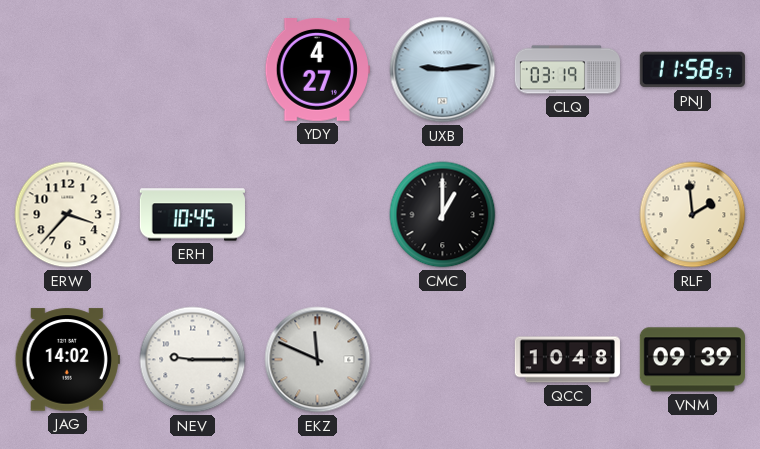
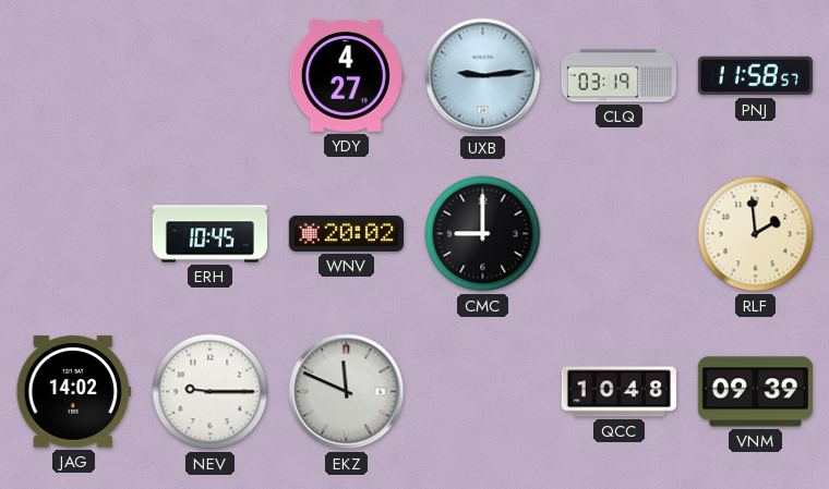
ERW: 3:37 -> none
WNV: none -> 20:02
CMC: 1:00 -> 9:00
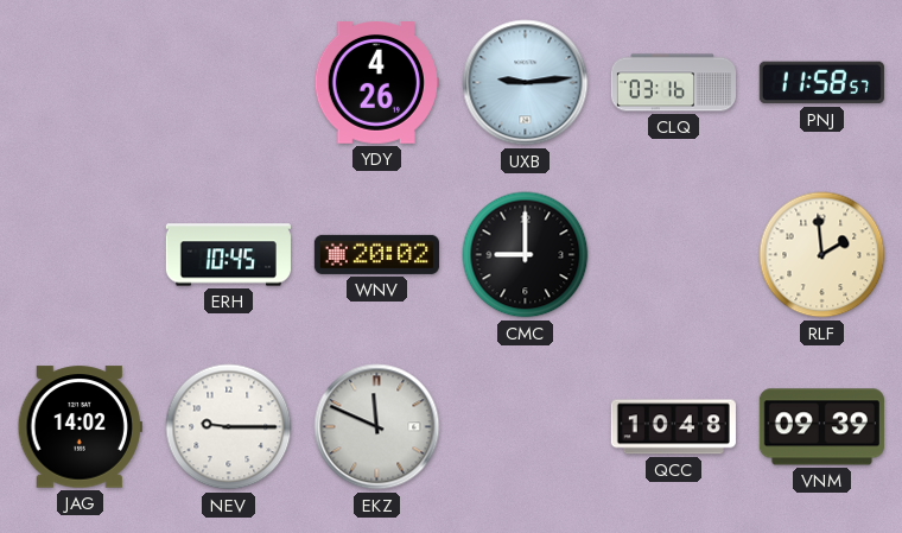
YDY: 4:27 -> 4:26
CLQ: 03:19 -> 03:16
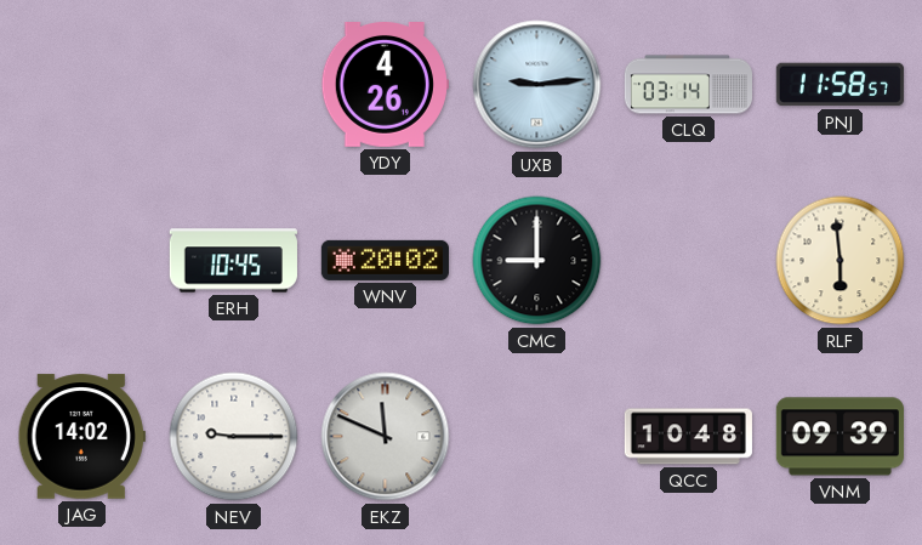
CLQ: 03:16 -> 03:14
RLF: 1:59 -> 5:59
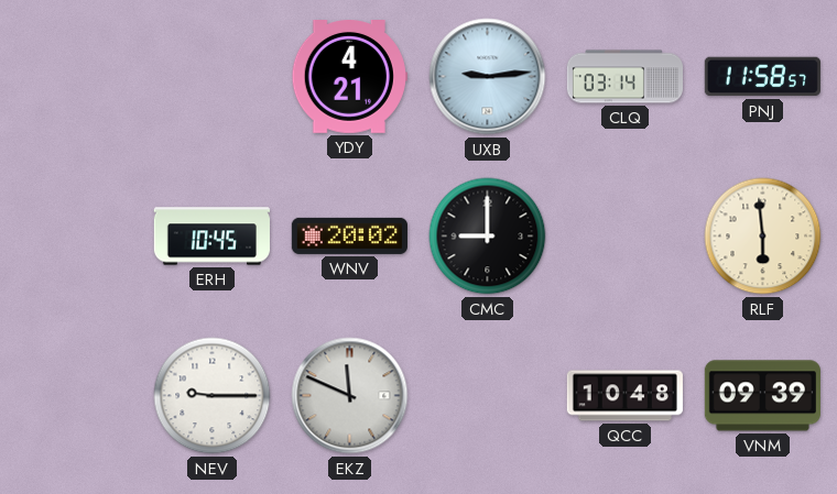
YDY: 4:26 -> 4:21
JAG: 14:02 -> none
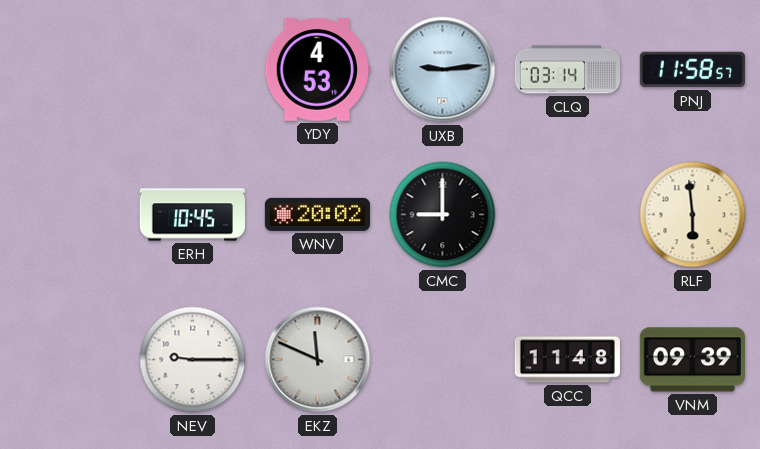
YDY: 4:21 -> 4:53
QCC: 10:48 -> 11:48
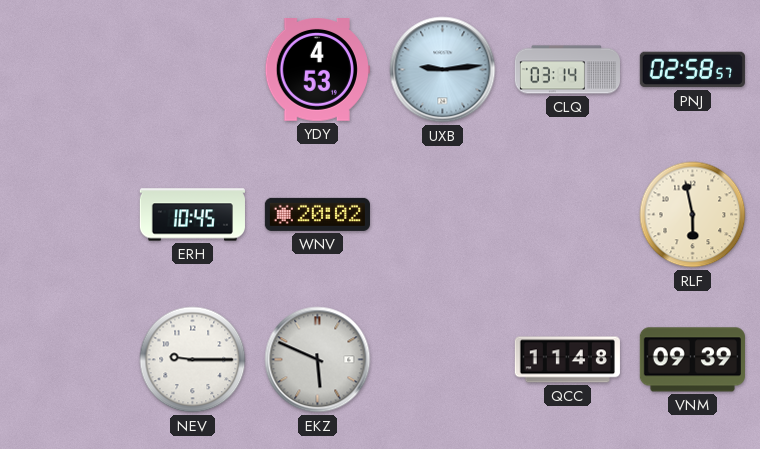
PNJ: 11:58 -> 02:58
CMC: 9:00 -> none
RLF: 5:59 -> 5:58
EKZ: 11:49 -> 5:49
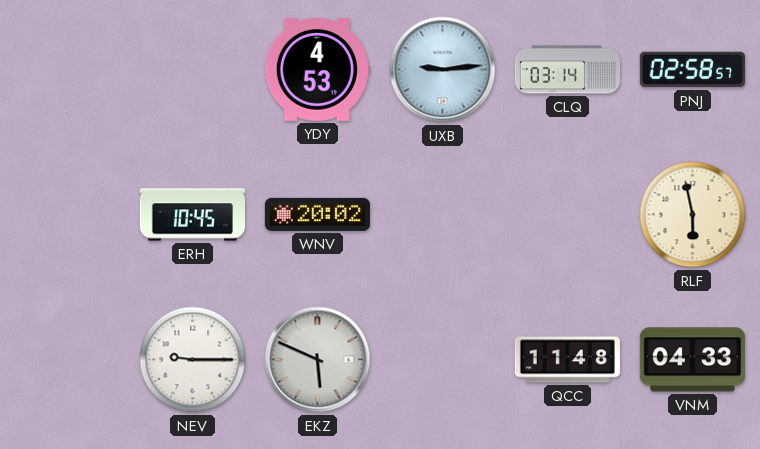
VNM: 09:39 -> 04:33
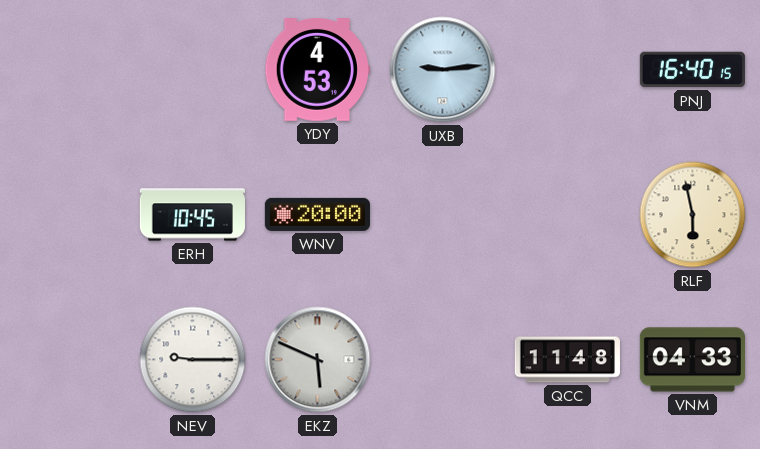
CLQ: 03:14 -> none
PNJ: 02:58 -> 16:40
WNV: 20:02 -> 20:00
